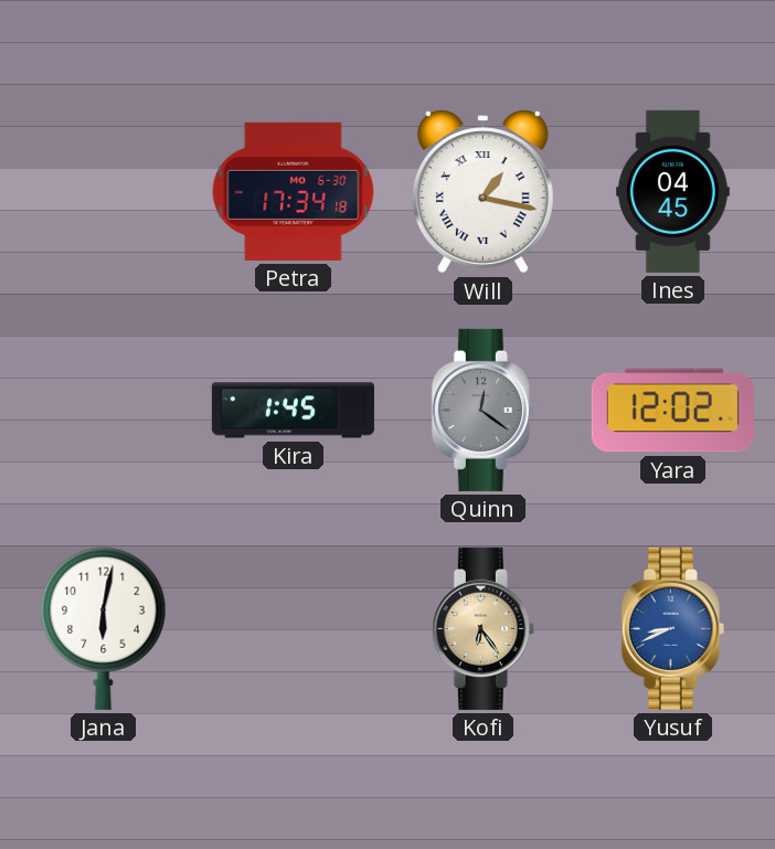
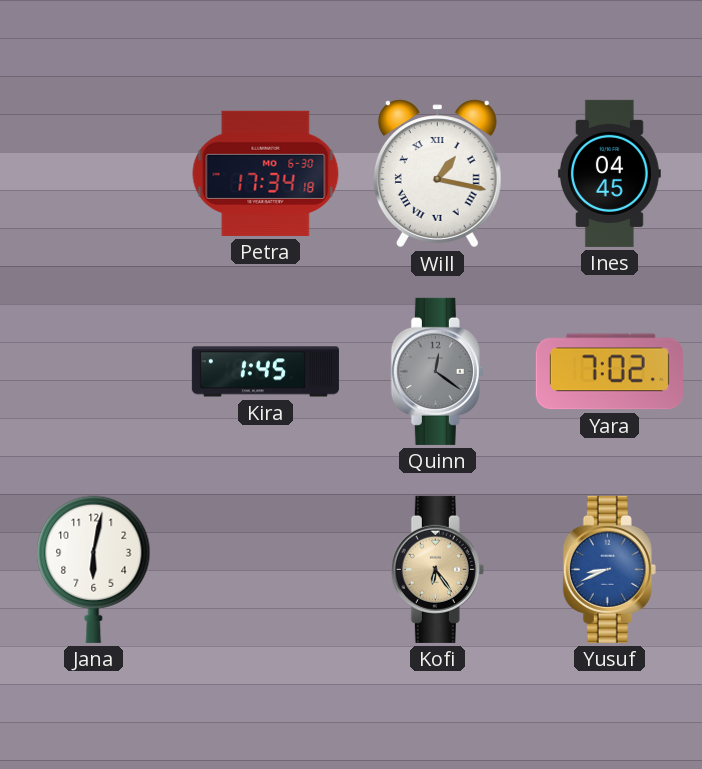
Yara: 12:02 -> 7:02
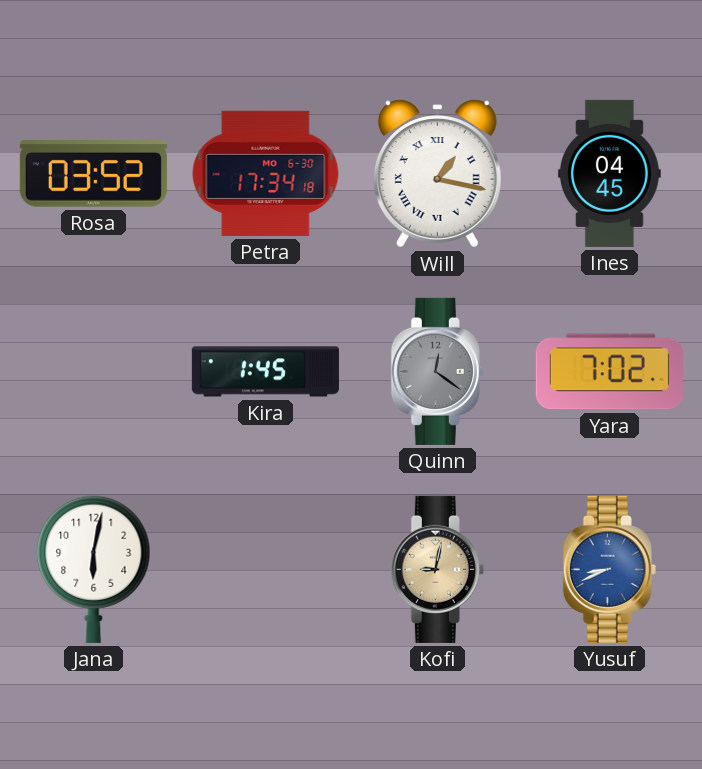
Rosa: none -> 03:52
Kofi: 6:24 -> 9:02
